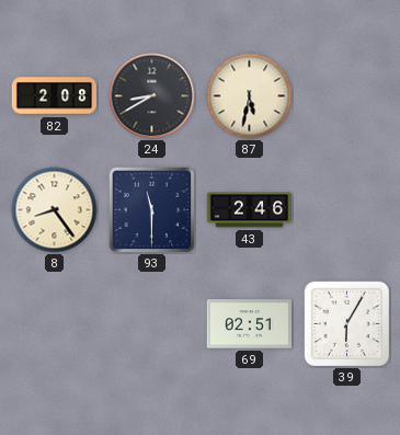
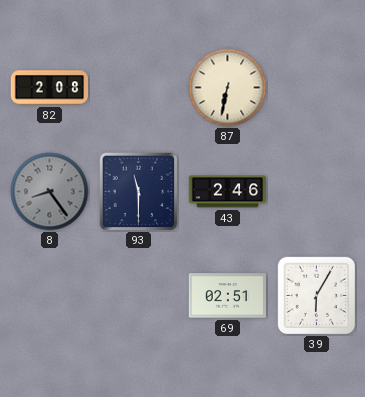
24: 8:40 -> none
87: 5:32 -> 6:32
8 dial: cream -> grey
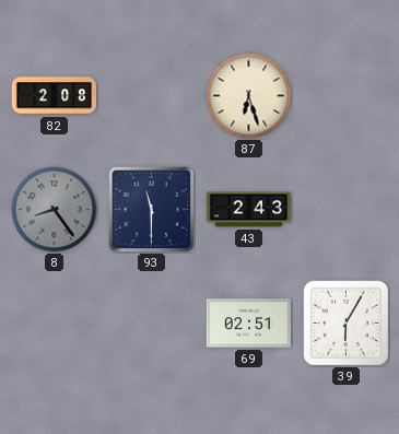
87: 6:32 -> 6:27
43: 2:46 -> 2:43
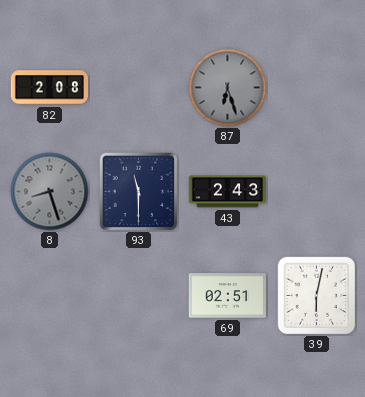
87 dial: cream -> grey
8: 8:24 -> 8:27
39: 6:05 -> 6:02
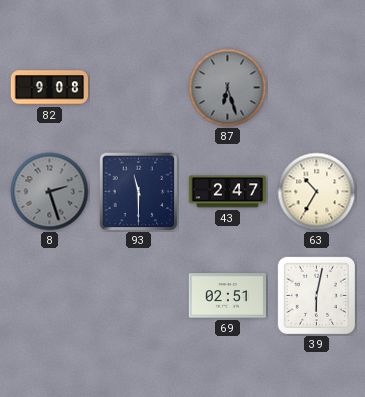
82: 2:08 -> 9:08
8: 8:27 -> 2:27
43: 2:43 -> 2:47
63: none -> 10:35
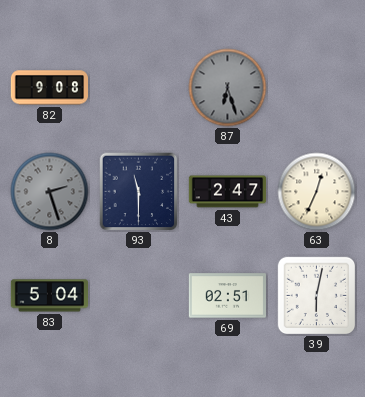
63: 10:35 -> 12:34
83: none -> 5:04
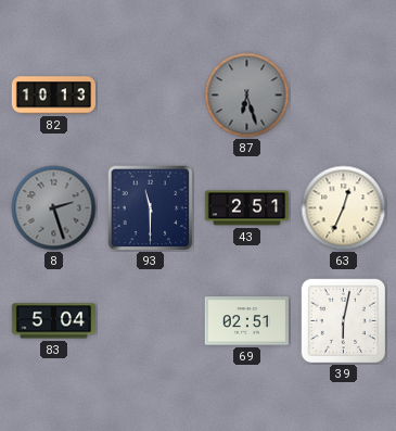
82: 9:08 -> 10:13
43: 2:47 -> 2:51
